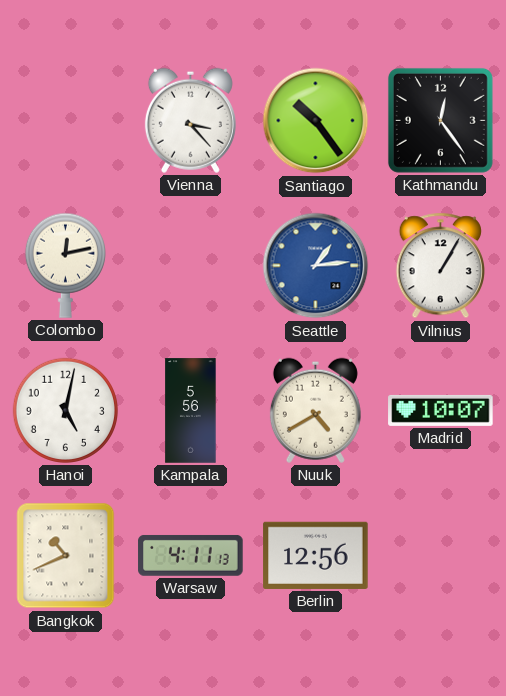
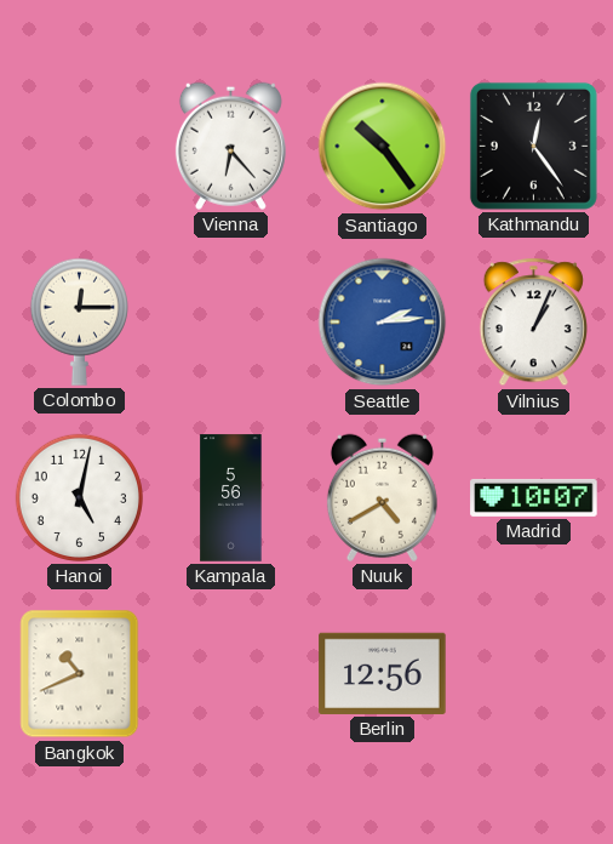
Vienna: 3:23 -> 6:23
Colombo: 12:13 -> 12:15
Seattle: 1:14 -> 2:14
Vilnius: 1:05 -> 1:04
Warsaw: 4:11 -> none
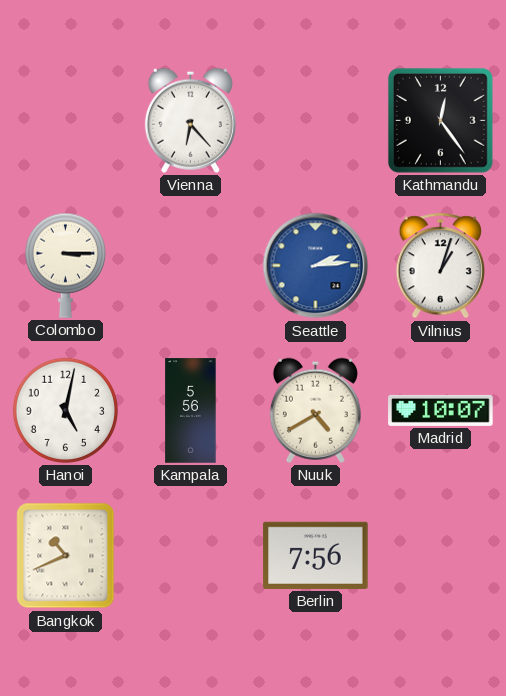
Santiago: 10:24 -> none
Colombo: 12:15 -> 3:15
Vilnius: 1:04 -> 1:03
Berlin: 12:56 -> 7:56
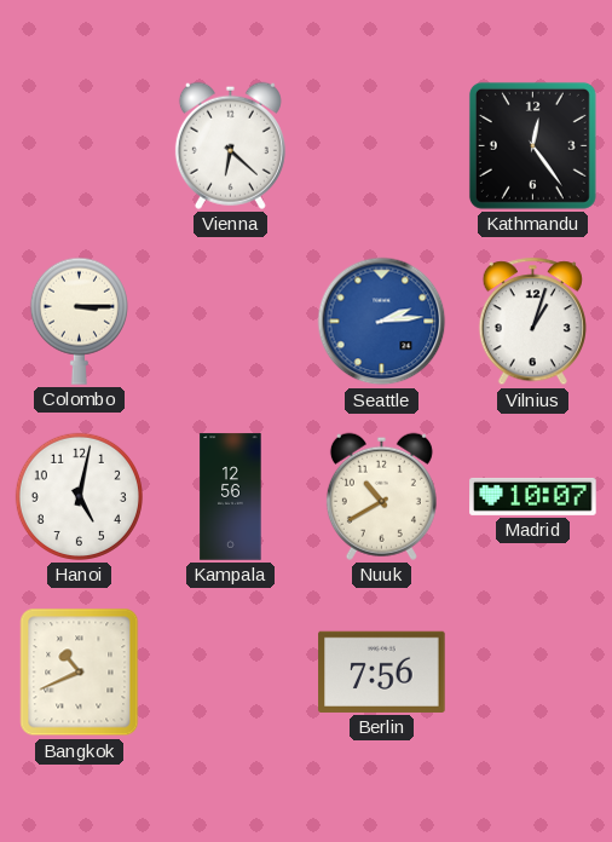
Vienna: 6:23 -> 6:22
Kampala: 5:56 -> 12:56
Nuuk: 4:40 -> 10:40
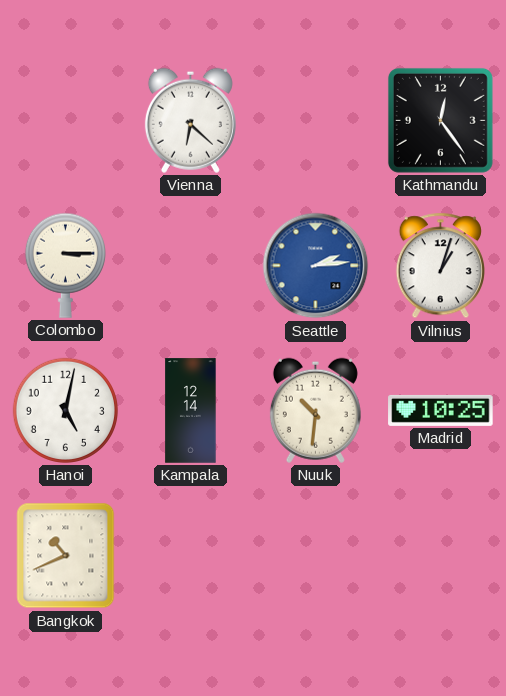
Kampala: 12:56 -> 12:14
Nuuk: 10:40 -> 10:31
Madrid: 10:07 -> 10:25
Berlin: 7:56 -> none
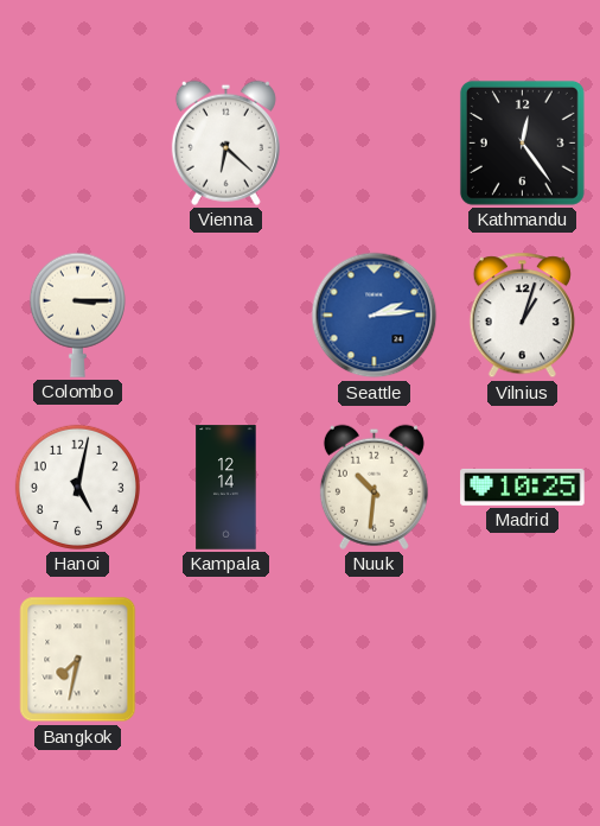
Bangkok: 10:41 -> 7:32
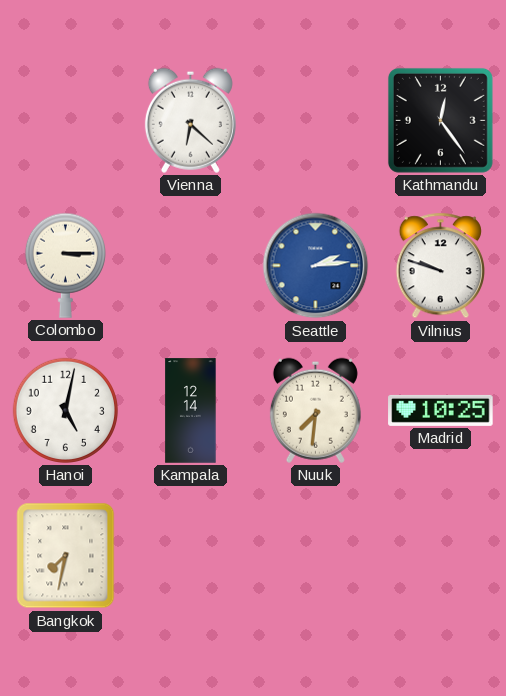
Vilnius: 1:03 -> 9:48
Nuuk: 10:31 -> 7:31
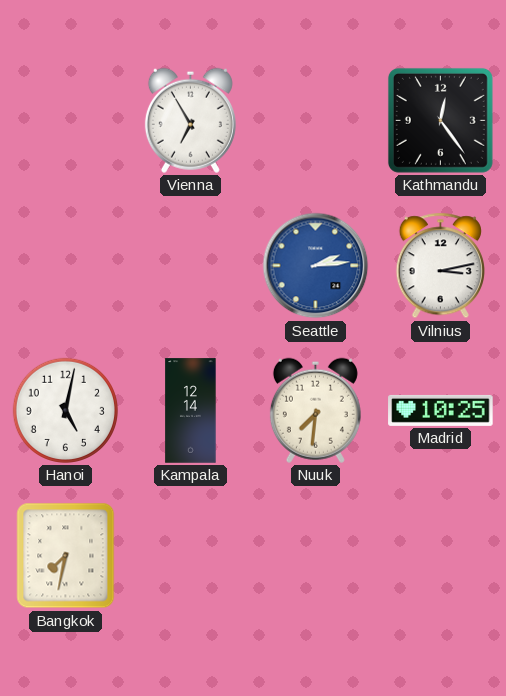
Vienna: 6:22 -> 6:55
Colombo: 3:15 -> none
Vilnius: 9:48 -> 3:13
